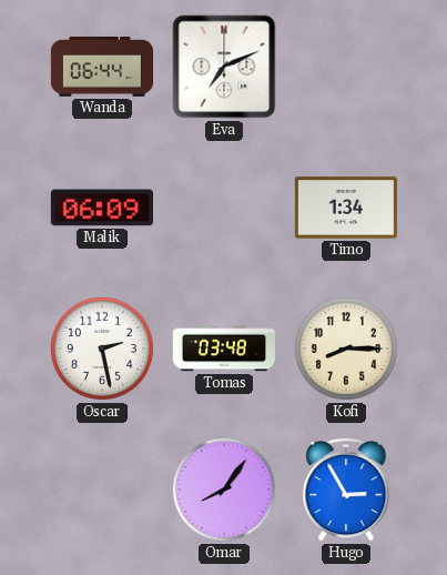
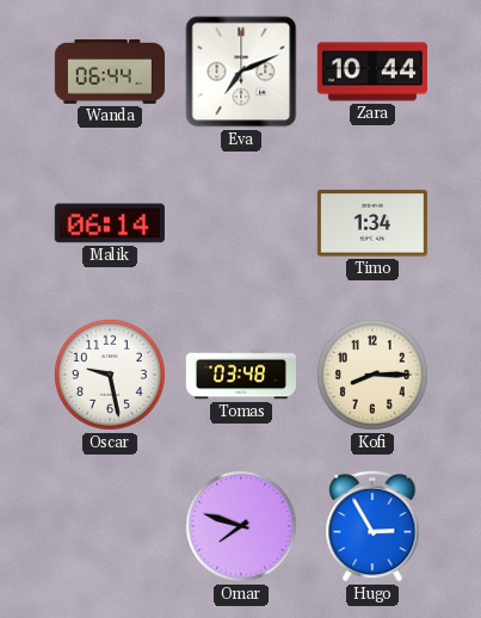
Zara: none -> 10:44
Malik: 06:09 -> 06:14
Oscar: 2:28 -> 9:28
Omar: 8:06 -> 7:48
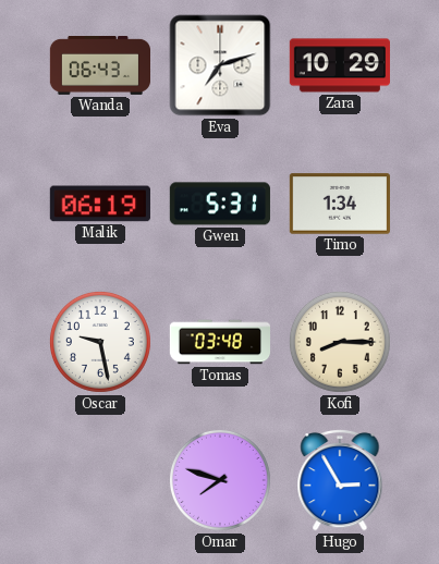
Wanda: 06:44 -> 06:43
Eva: 7:11 -> 7:12
Zara: 10:44 -> 10:29
Malik: 06:14 -> 06:19
Gwen: none -> 5:31
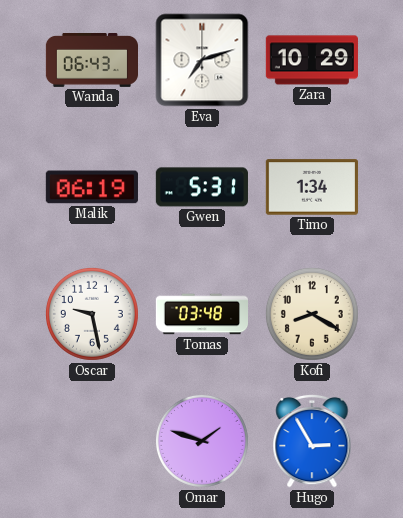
Kofi: 8:15 -> 8:20
Omar: 7:48 -> 1:48
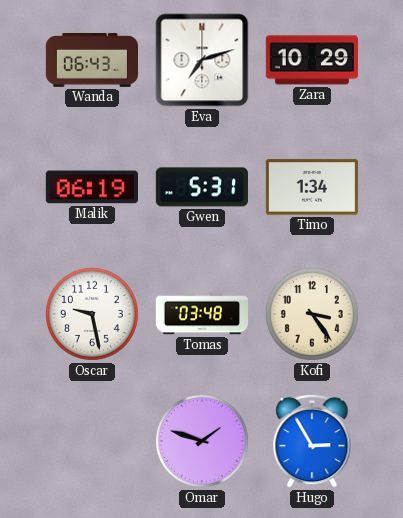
Kofi: 8:20 -> 3:24
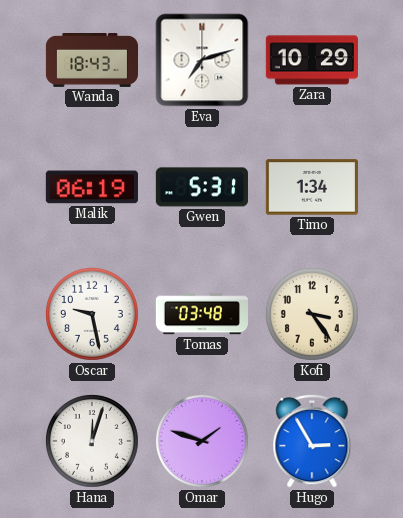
Wanda: 06:43 -> 18:43
Hana: none -> 12:03
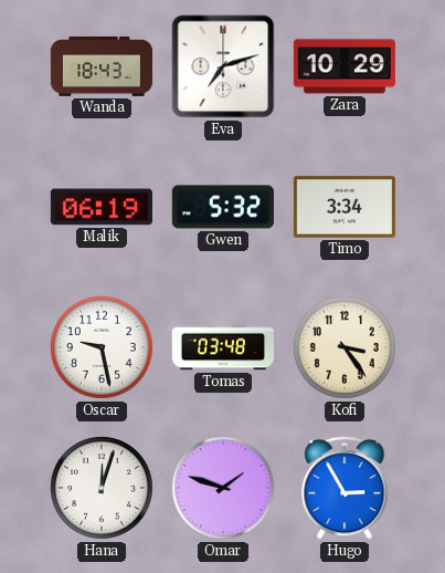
Gwen: 5:31 -> 5:32
Timo: 1:34 -> 3:34
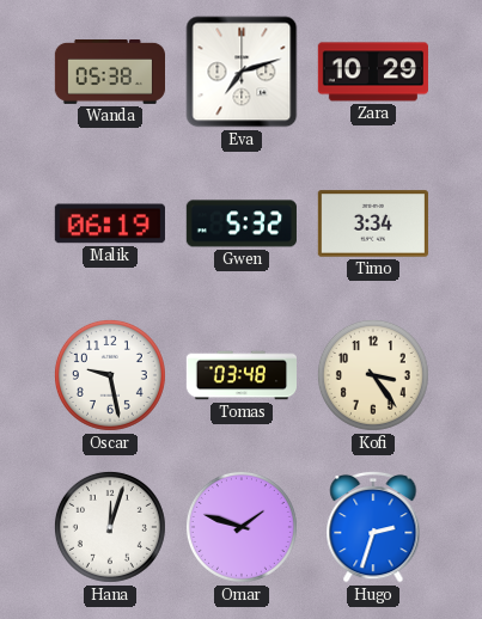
Wanda: 18:43 -> 05:38
Hugo: 2:55 -> 2:33
